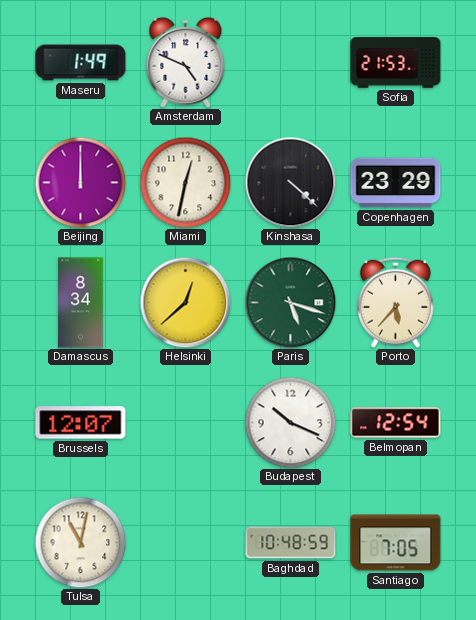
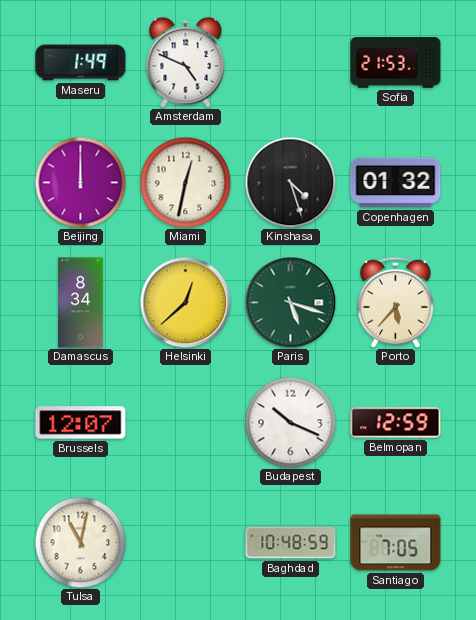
Kinshasa: 4:22 -> 4:27
Copenhagen: 23:29 -> 01:32
Belmopan: 12:54 -> 12:59
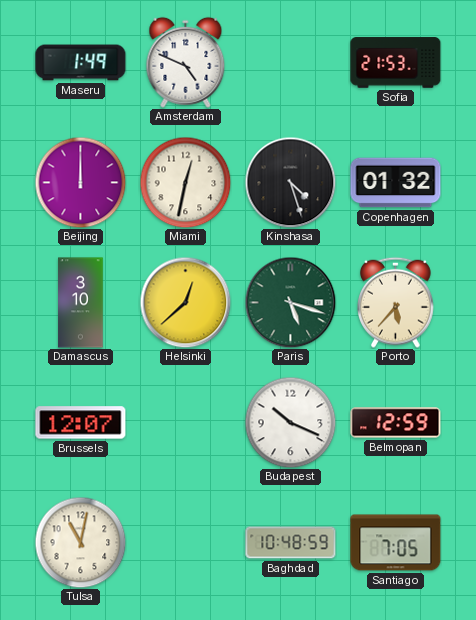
Damascus: 8:34 -> 3:10
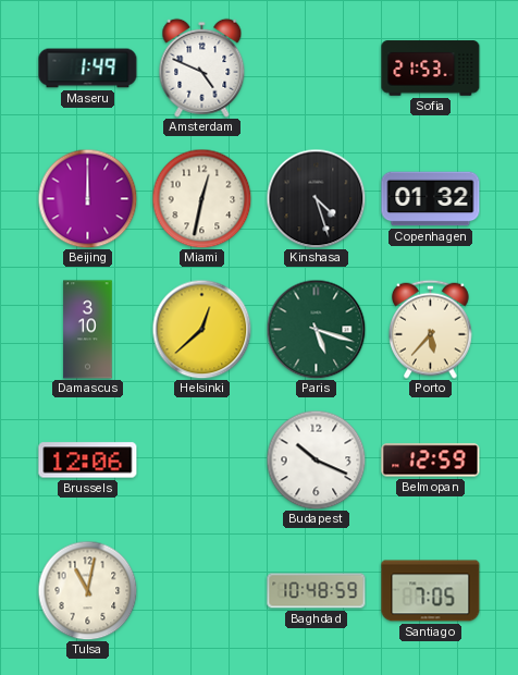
Brussels: 12:07 -> 12:06
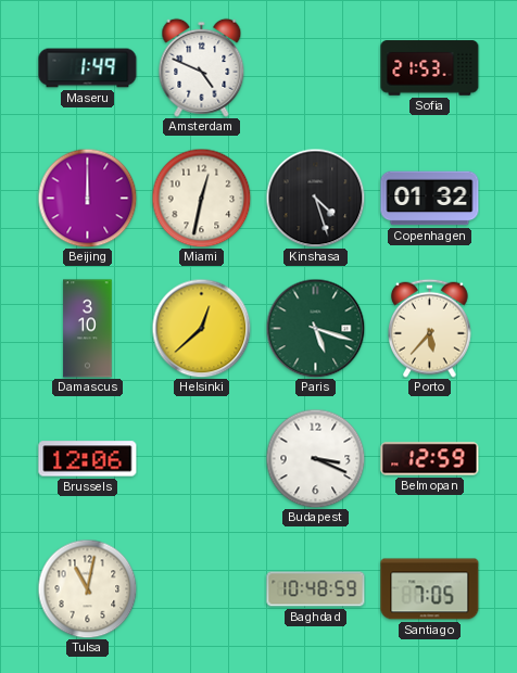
Budapest: 10:19 -> 3:19
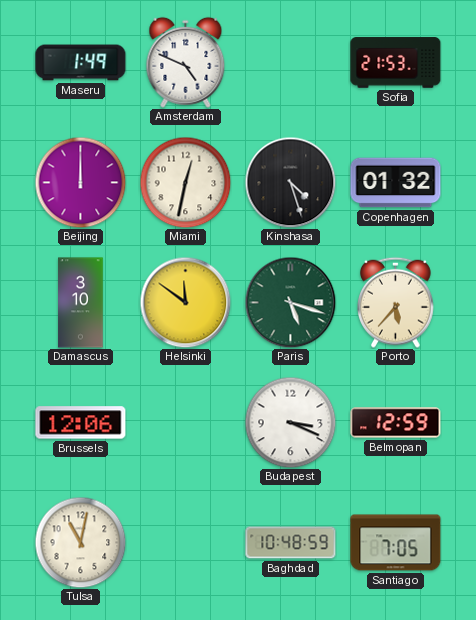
Helsinki: 12:38 -> 11:51
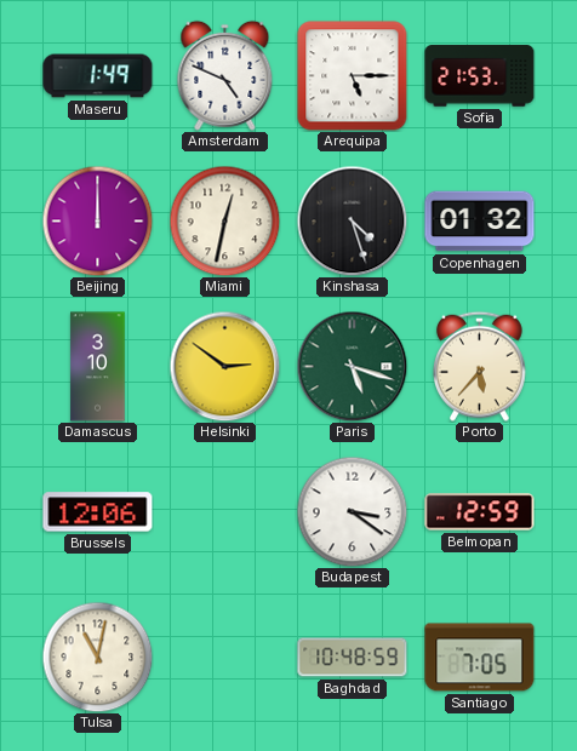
Arequipa: none -> 5:15
Helsinki: 11:51 -> 2:51
Budapest: 3:19 -> 3:21
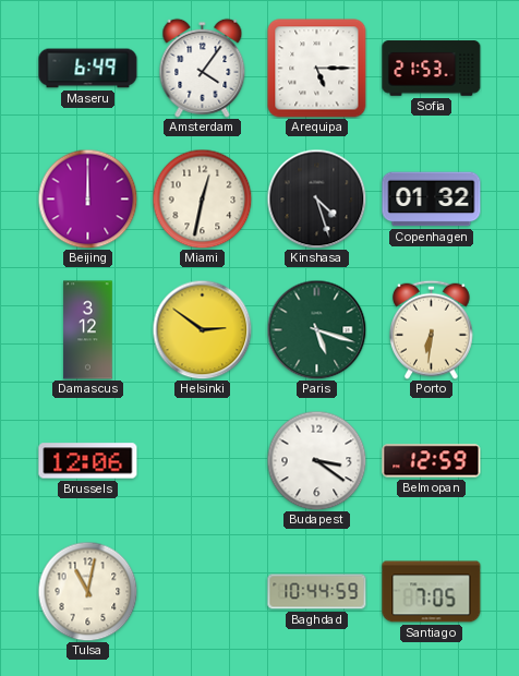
Maseru: 1:49 -> 6:49
Amsterdam: 4:49 -> 4:06
Damascus: 3:10 -> 3:12
Porto: 5:37 -> 6:31
Baghdad: 10:48 -> 10:44
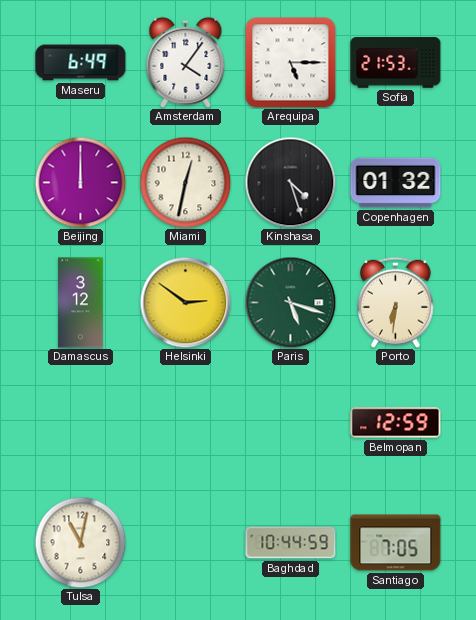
Brussels: 12:06 -> none
Budapest: 3:21 -> none
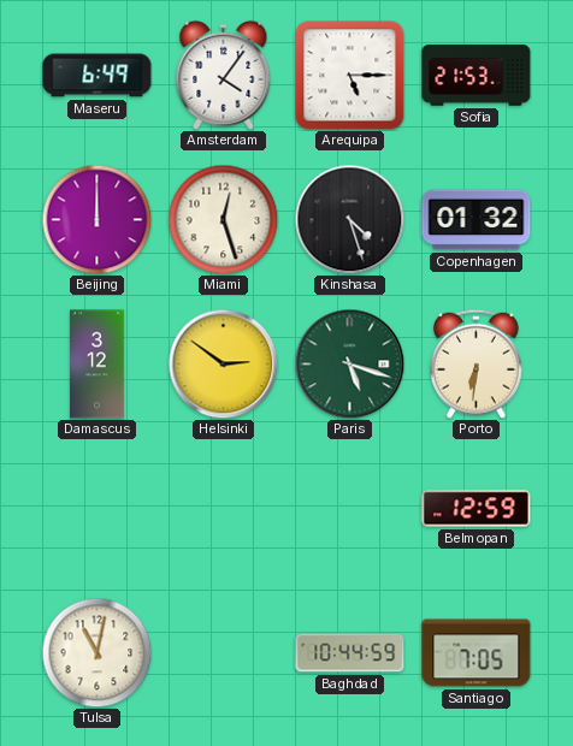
Miami: 12:32 -> 12:27
